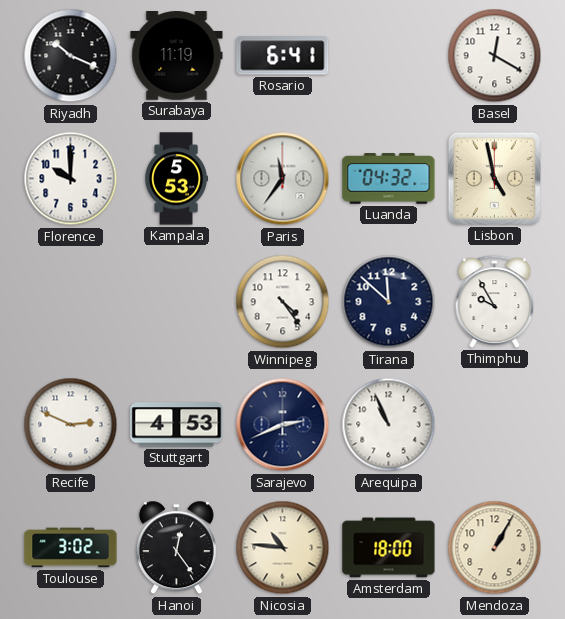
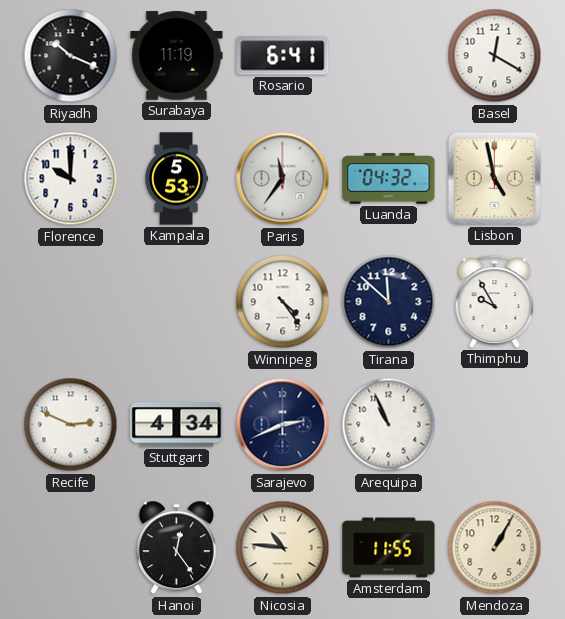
Stuttgart: 4:53 -> 4:34
Toulouse: 3:02 -> none
Amsterdam: 18:00 -> 11:55
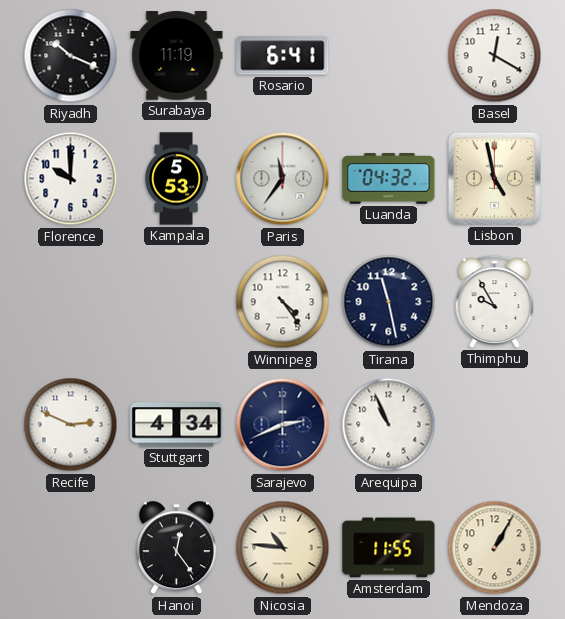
Tirana: 11:52 -> 11:28
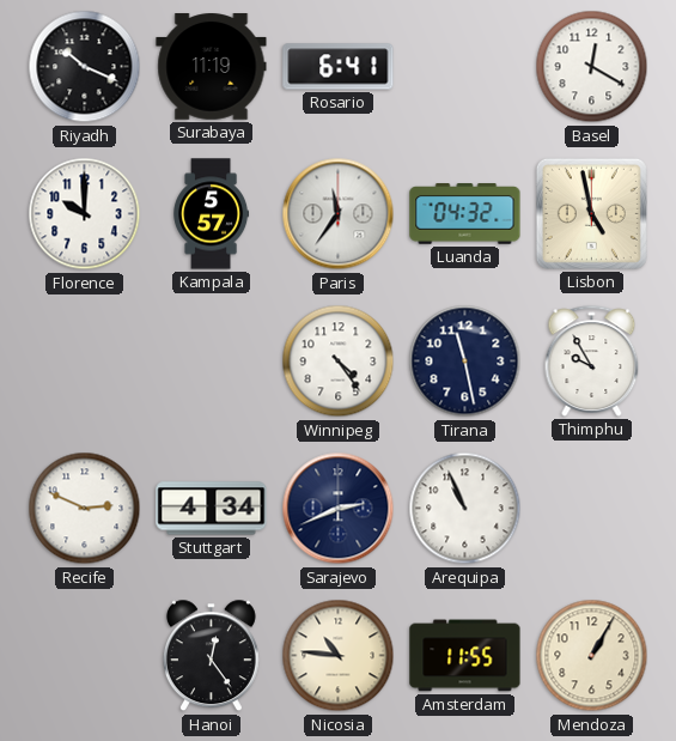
Kampala: 5:53 -> 5:57
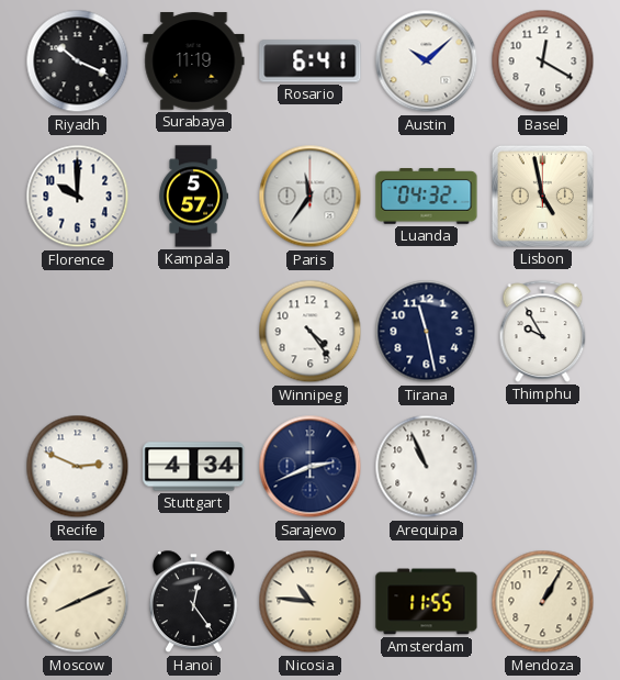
Austin: none -> 10:08
Moscow: none -> 8:11
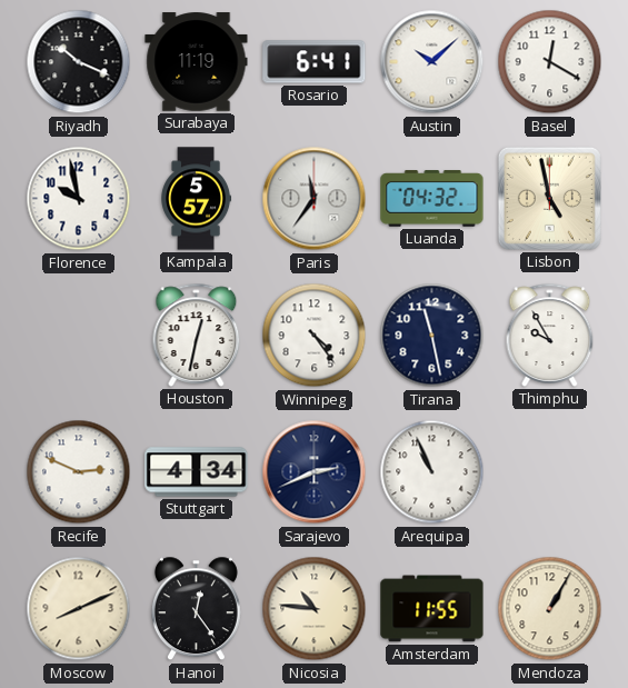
Florence: 10:00 -> 9:58
Houston: none -> 12:32
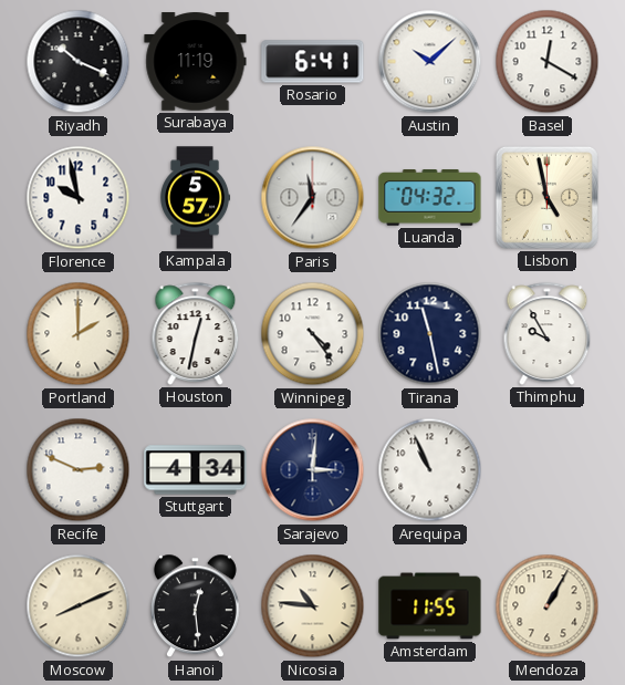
Portland: none -> 2:00
Sarajevo: 2:41 -> 3:01
Hanoi: 12:24 -> 12:29
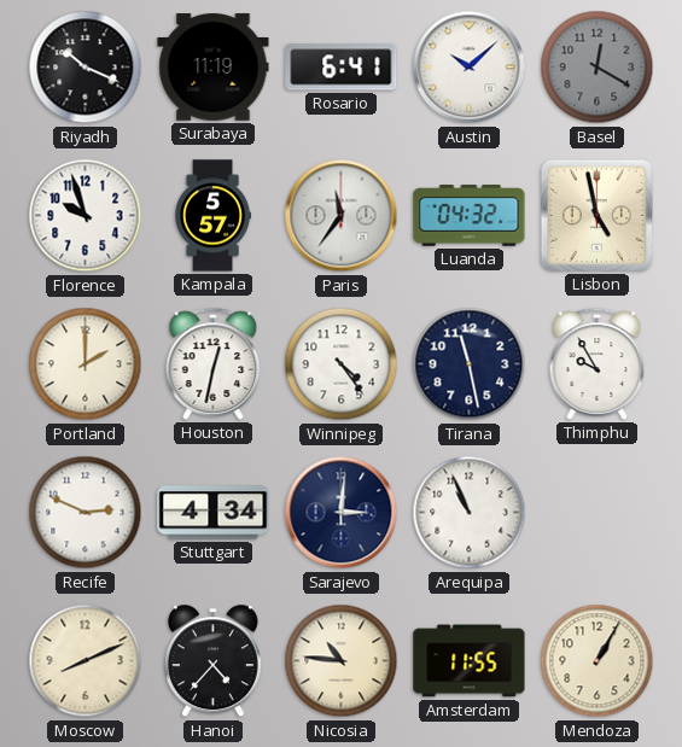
Basel dial: white -> grey
Florence: 9:58 -> 9:57
Hanoi: 12:29 -> 4:37
